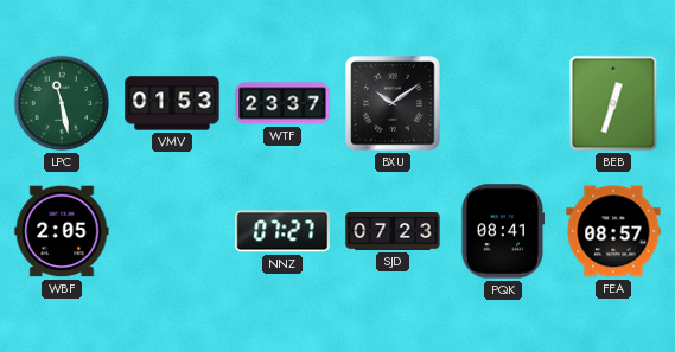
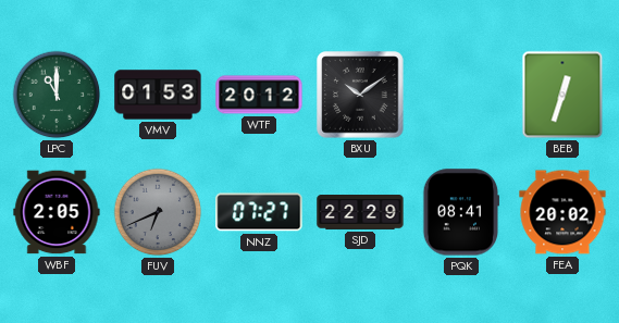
LPC: 11:28 -> 11:00
WTF: 23:37 -> 20:12
FUV: none -> 6:41
SJD: 07:23 -> 22:29
FEA: 08:57 -> 20:02
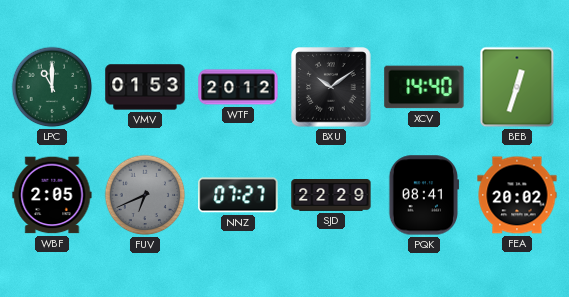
XCV: none -> 14:40
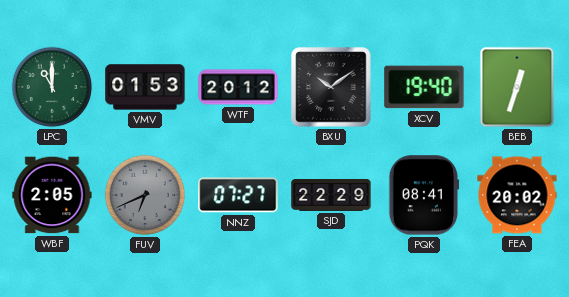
XCV: 14:40 -> 19:40
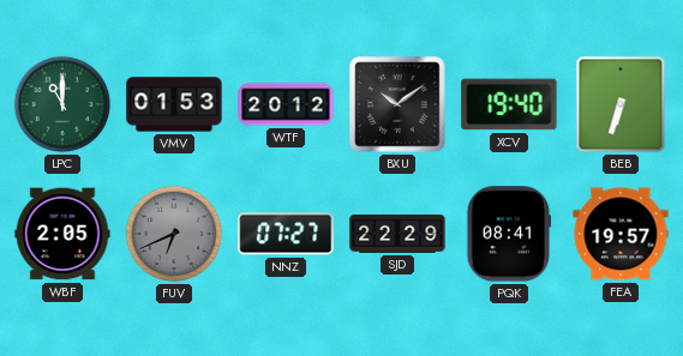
BEB: 12:33 -> 6:33
FEA: 20:02 -> 19:57
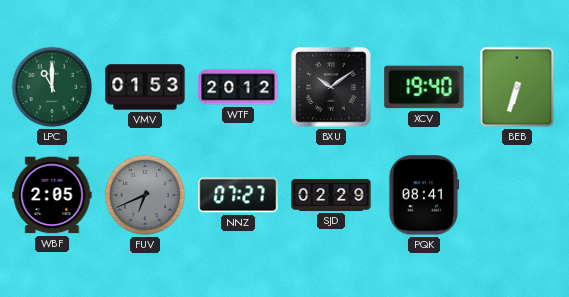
SJD: 22:29 -> 02:29
FEA: 19:57 -> none
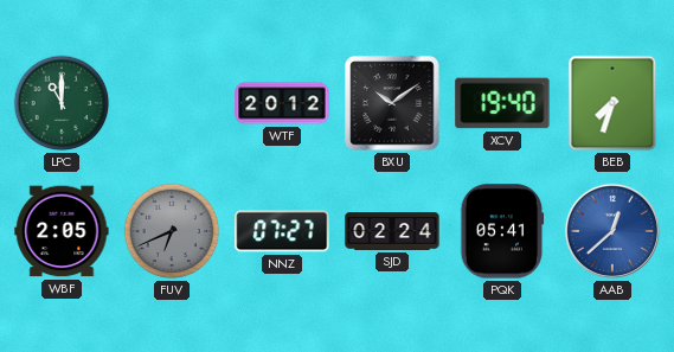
VMV: 01:53 -> none
BEB: 6:33 -> 7:33
SJD: 02:29 -> 02:24
PQK: 08:41 -> 05:41
AAB: none -> 12:38
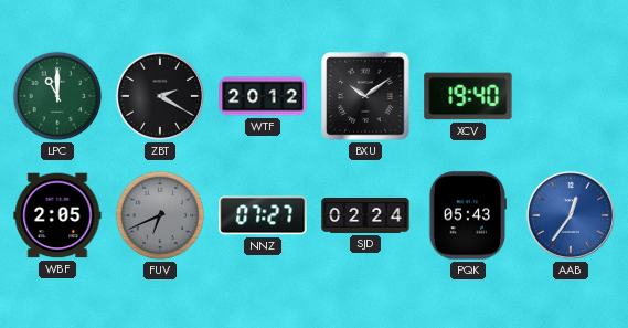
ZBT: none -> 2:20
BEB: 7:33 -> none
PQK: 05:41 -> 05:43
AAB: 12:38 -> 12:36
